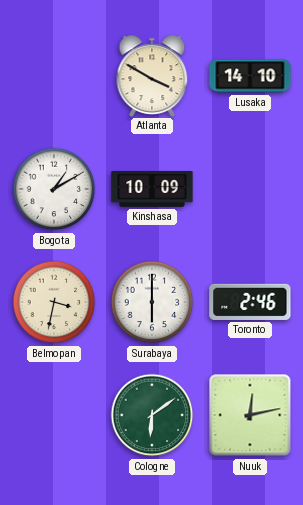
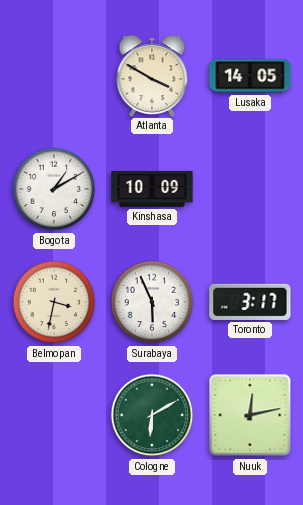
Lusaka: 14:10 -> 14:05
Surabaya: 6:00 -> 5:56
Toronto: 2:46 -> 3:17
Cologne: 6:09 -> 6:10
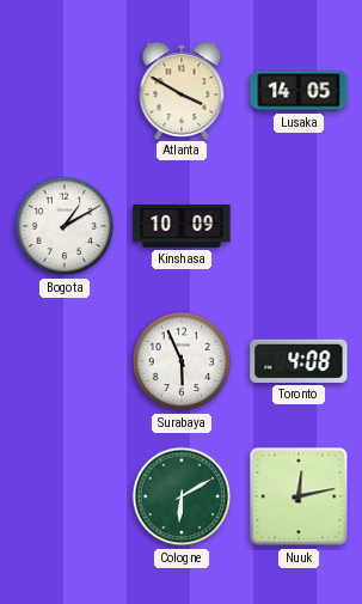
Belmopan: 3:32 -> none
Toronto: 3:17 -> 4:08
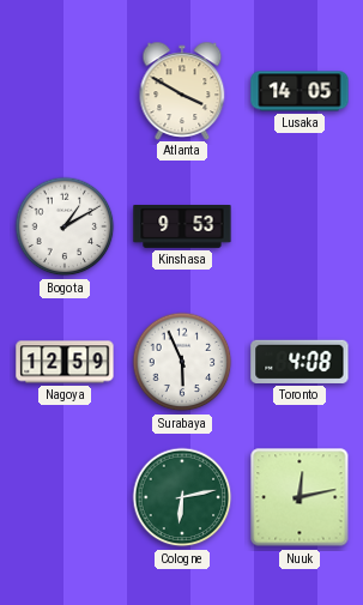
Kinshasa: 10:09 -> 9:53
Nagoya: none -> 12:59
Cologne: 6:10 -> 6:13
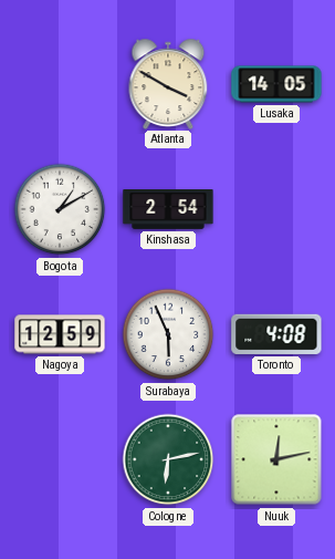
Kinshasa: 9:53 -> 2:54
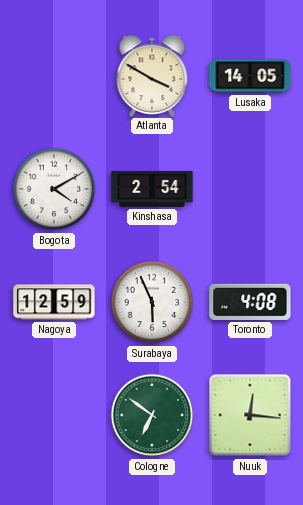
Bogota: 1:10 -> 4:10
Cologne: 6:13 -> 6:51
Nuuk: 12:13 -> 12:16
